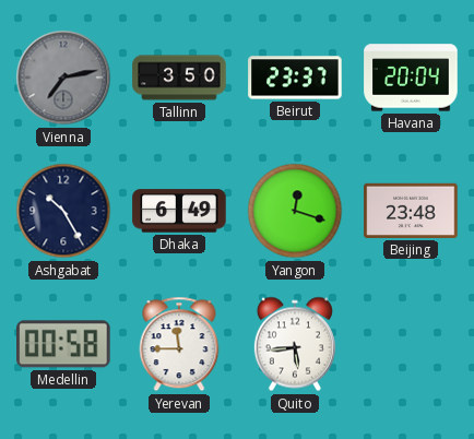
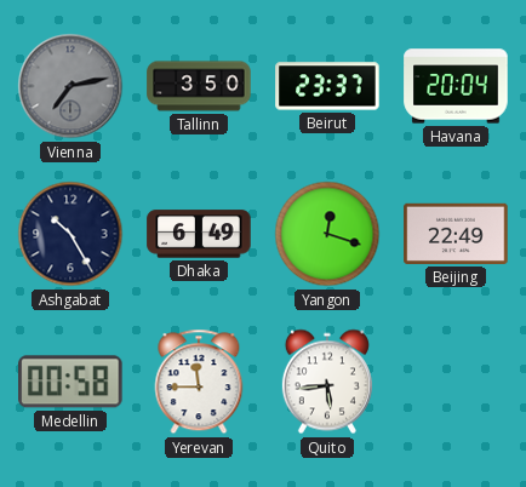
Beijing: 23:48 -> 22:49
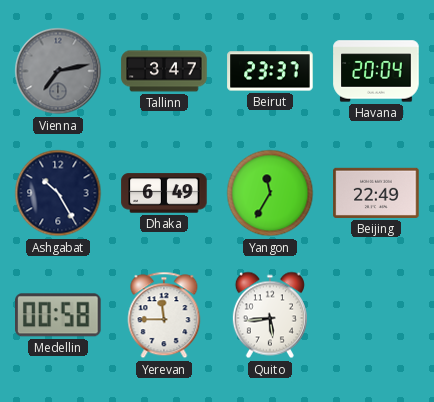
Tallinn: 3:50 -> 3:47
Yangon: 12:18 -> 11:35
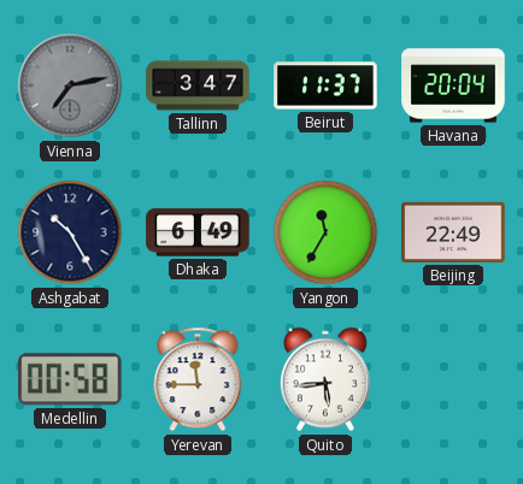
Beirut: 23:37 -> 11:37
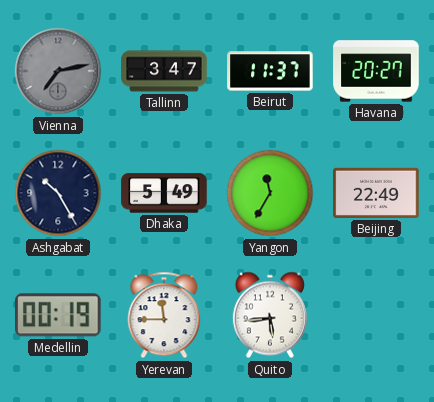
Havana: 20:04 -> 20:27
Dhaka: 6:49 -> 5:49
Medellin: 00:58 -> 00:19
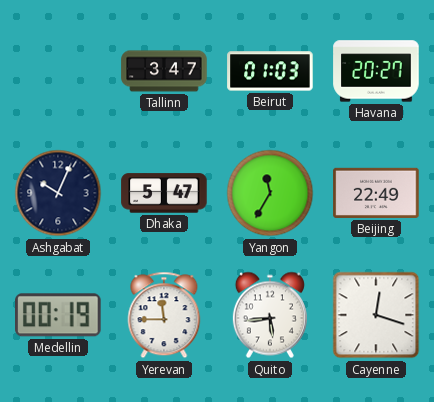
Vienna: 7:13 -> none
Beirut: 11:37 -> 01:03
Ashgabat: 10:25 -> 10:04
Dhaka: 5:49 -> 5:47
Cayenne: none -> 12:18
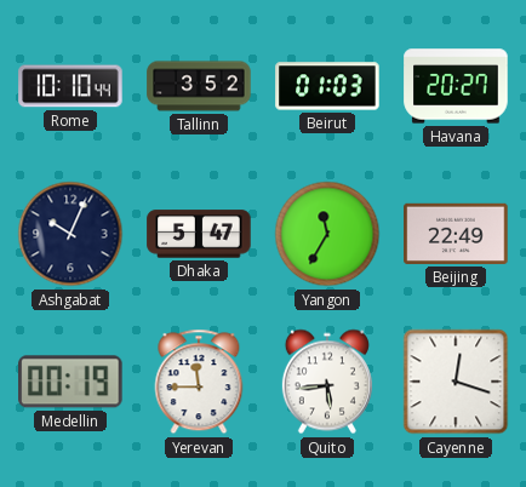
Rome: none -> 10:10
Tallinn: 3:47 -> 3:52
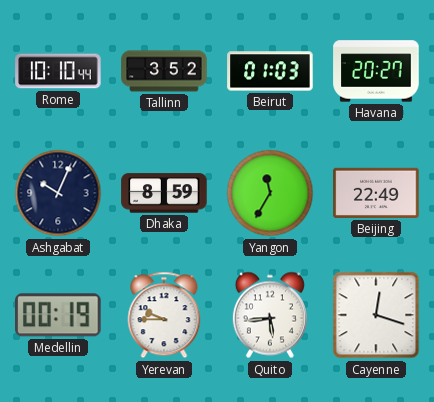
Dhaka: 5:47 -> 8:59
Yerevan: 11:45 -> 9:45
